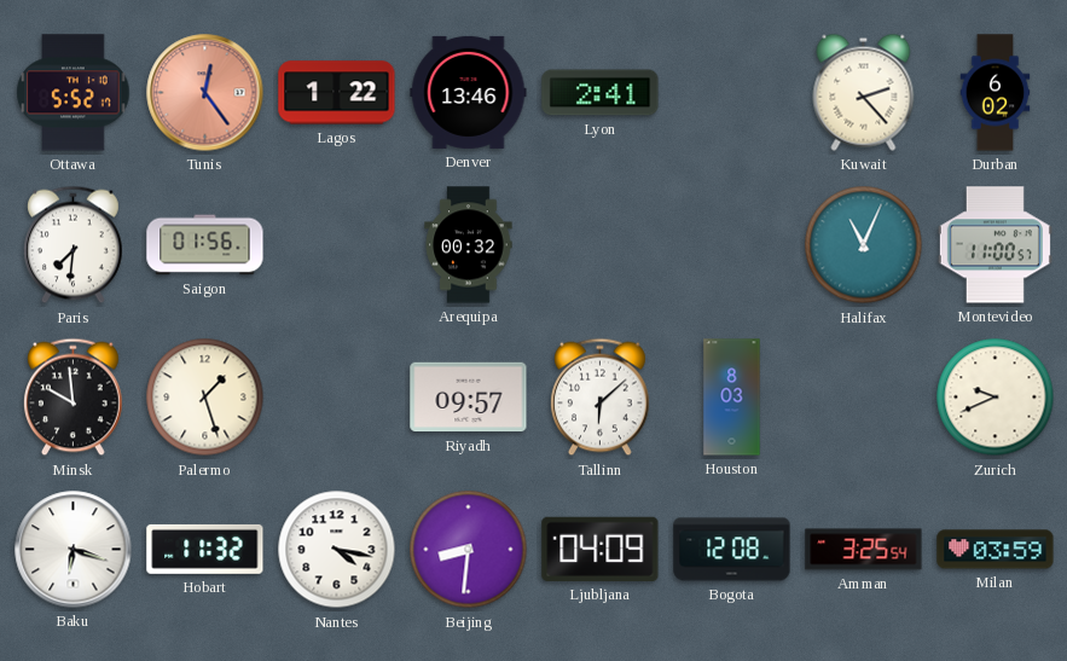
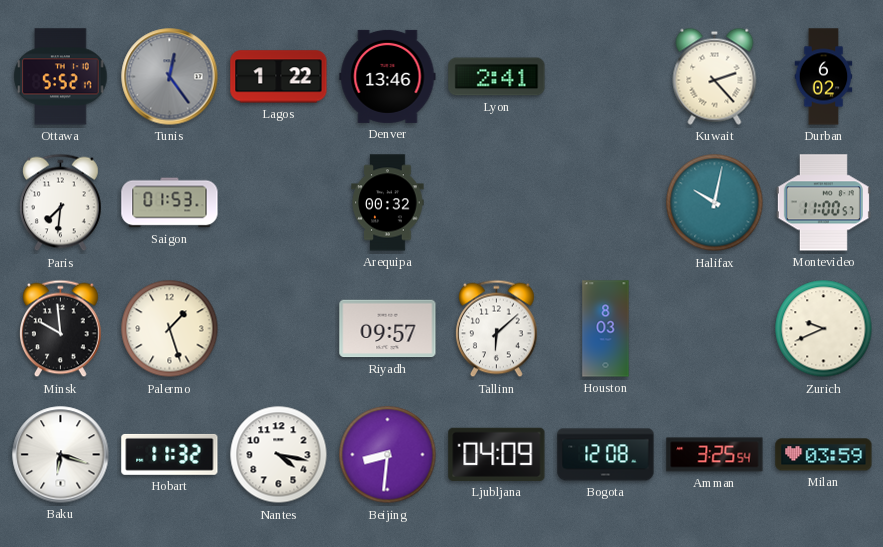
Tunis dial: salmon -> grey
Saigon: 01:56 -> 01:53
Halifax: 11:04 -> 10:02
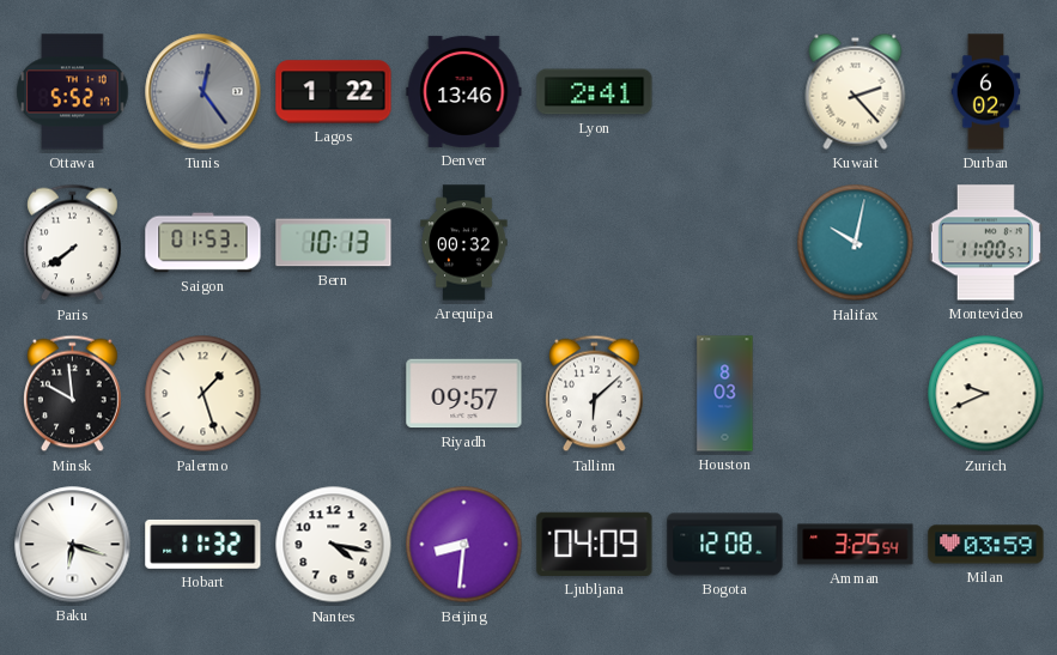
Paris: 7:31 -> 7:39
Bern: none -> 10:13
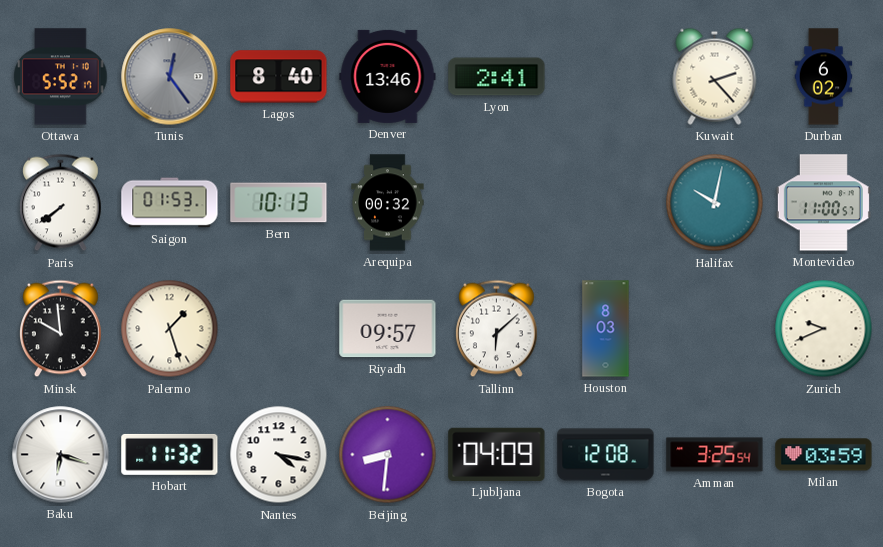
Lagos: 1:22 -> 8:40
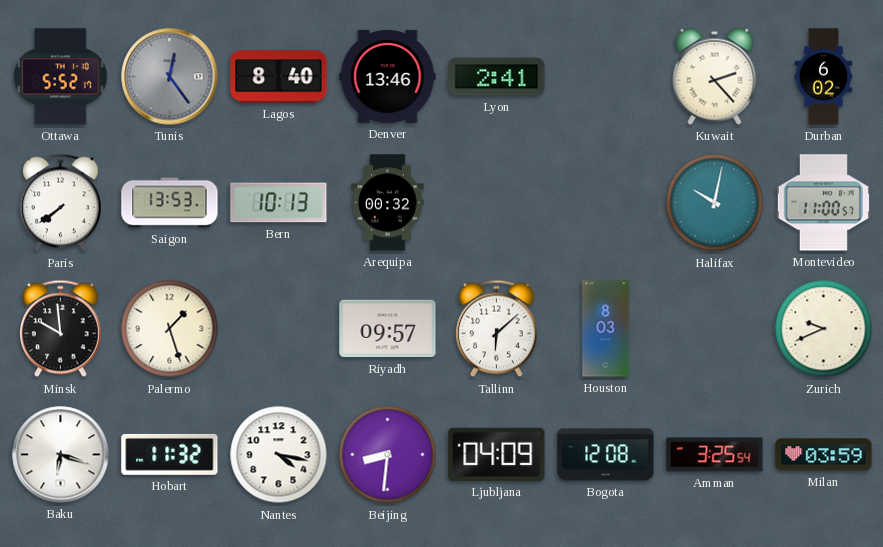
Saigon: 01:53 -> 13:53
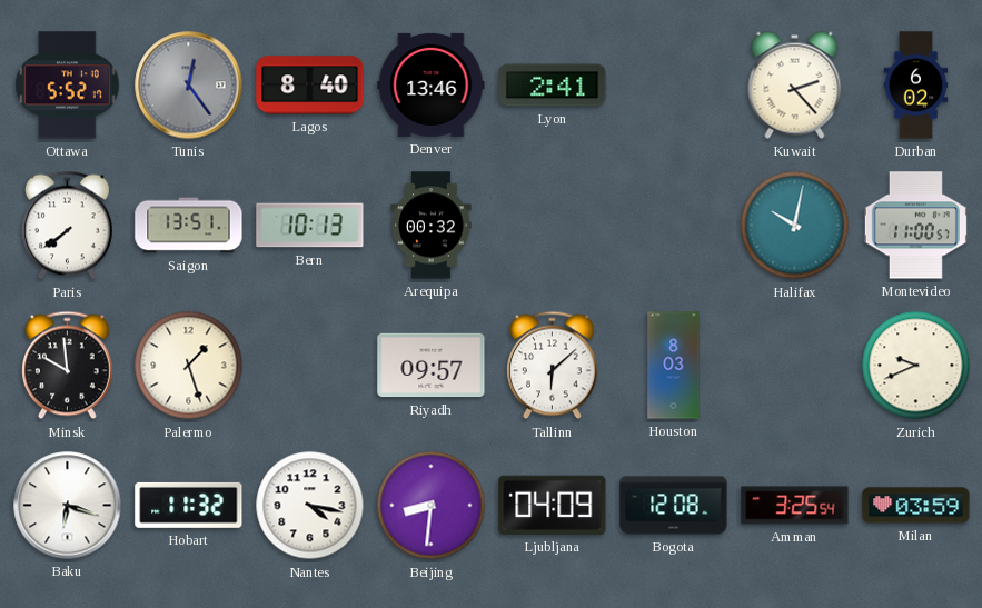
Saigon: 13:53 -> 13:51
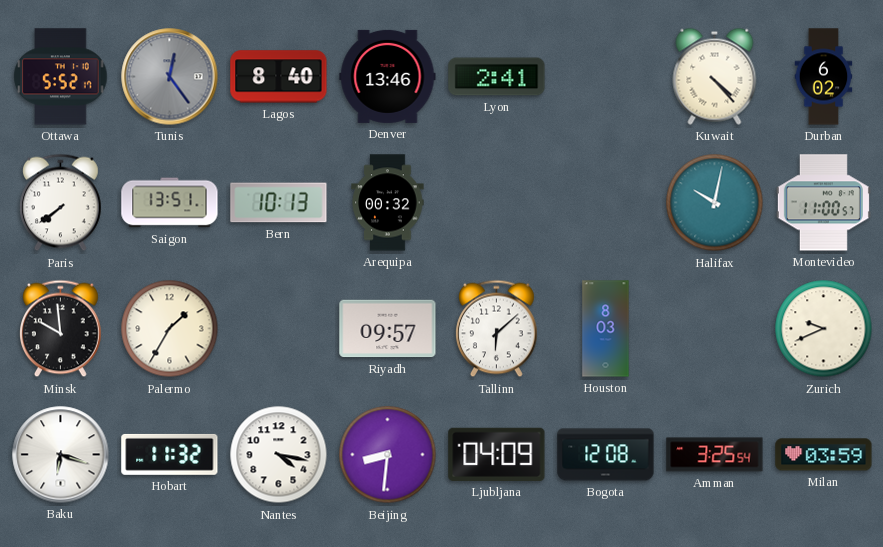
Kuwait: 2:23 -> 4:23
Palermo: 1:27 -> 1:35
